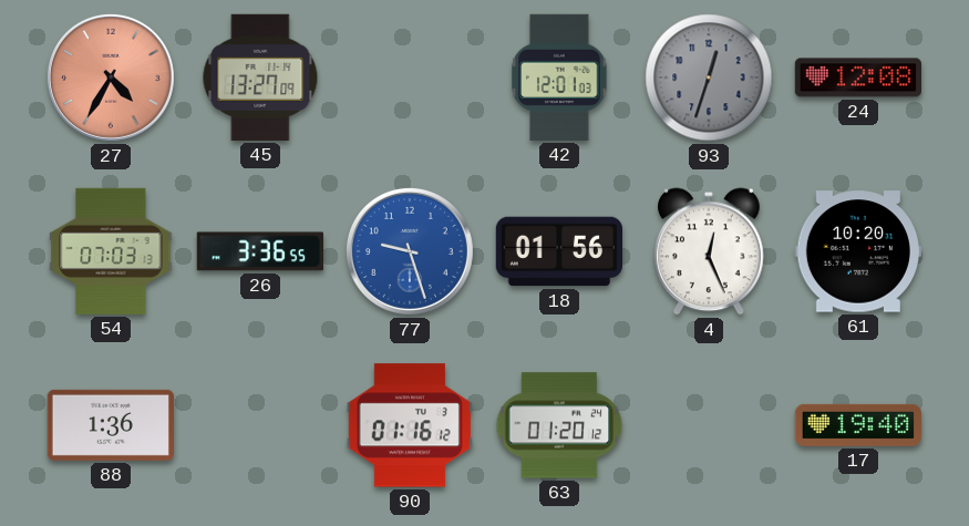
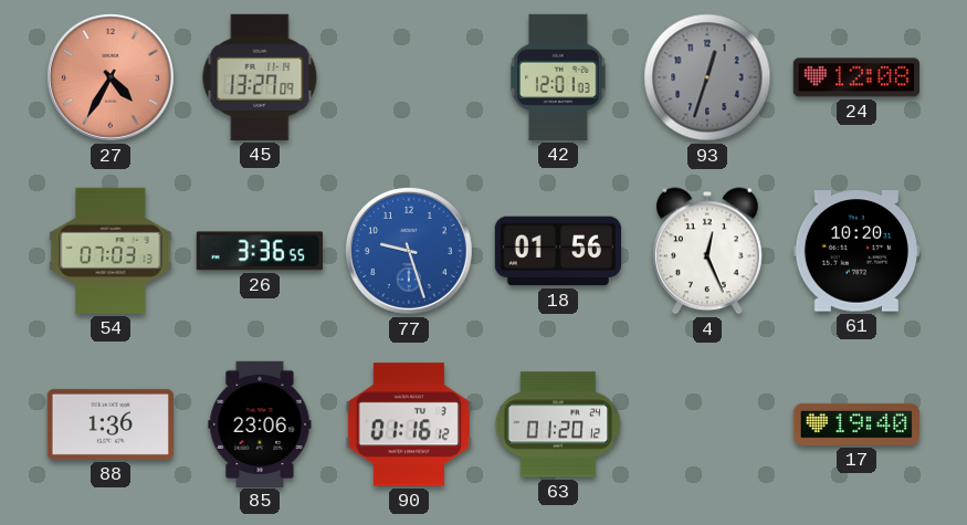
85: none -> 23:06
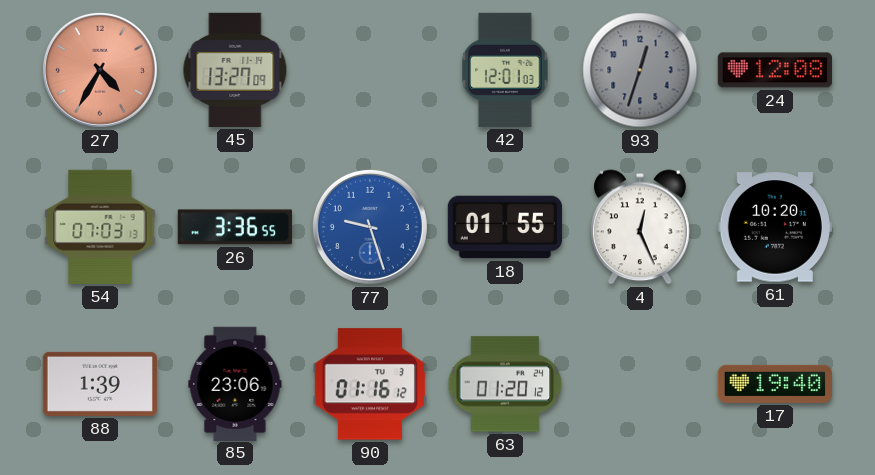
18: 01:56 -> 01:55
88: 1:36 -> 1:39
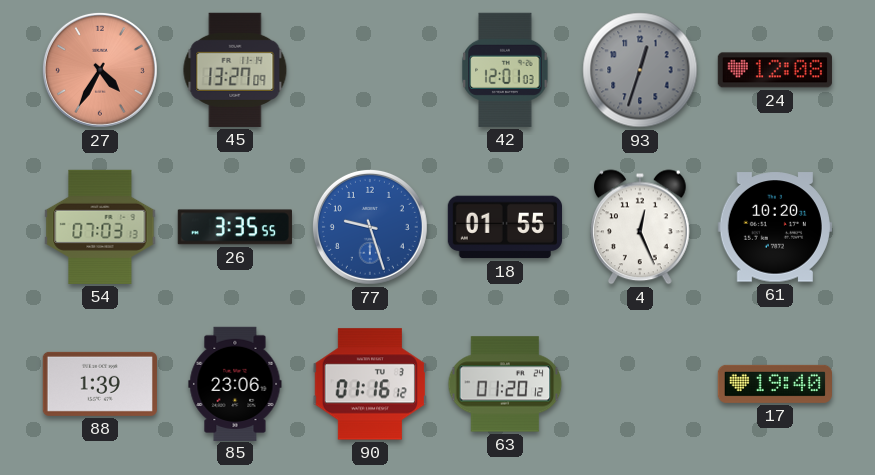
26: 3:36 -> 3:35
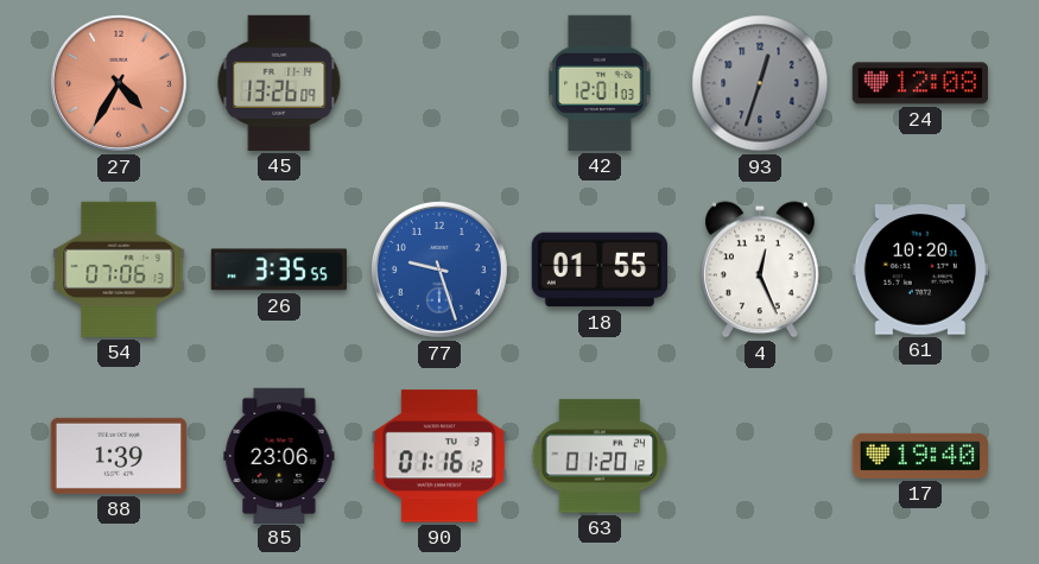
45: 13:27 -> 13:26
54: 07:03 -> 07:06
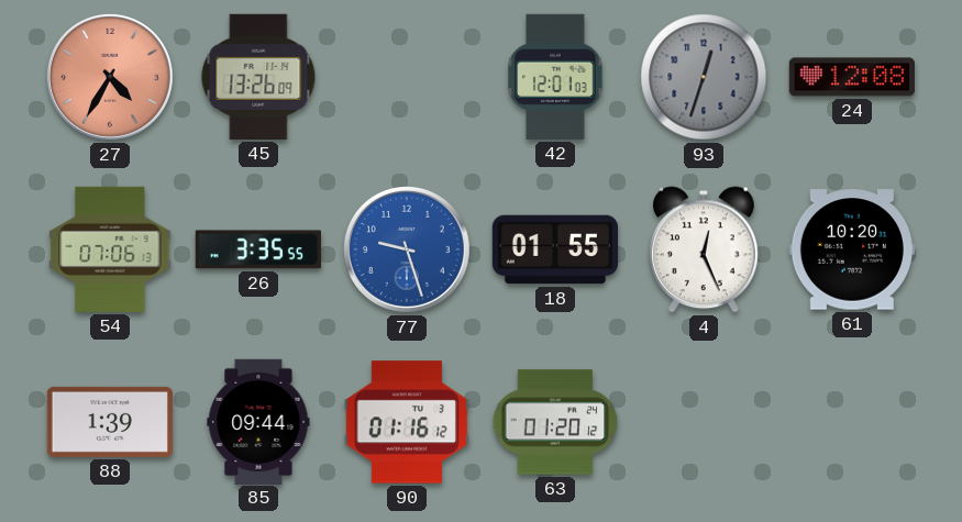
85: 23:06 -> 09:44
17: 19:40 -> none
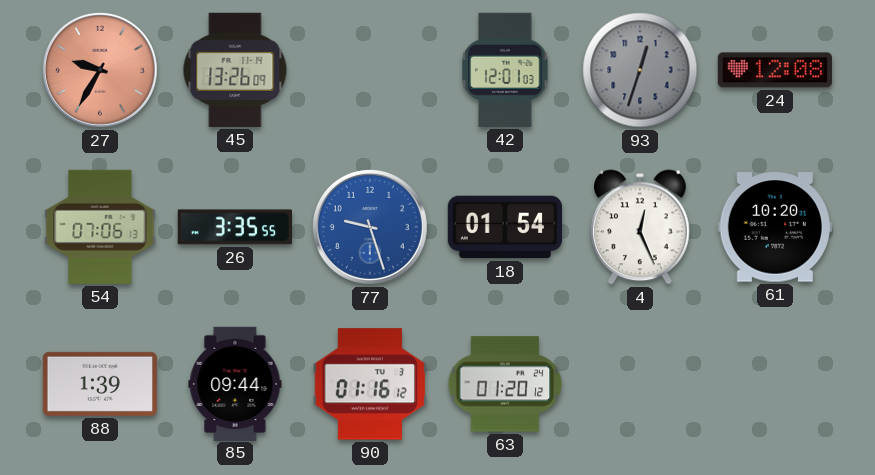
27: 4:35 -> 9:35
18: 01:55 -> 01:54
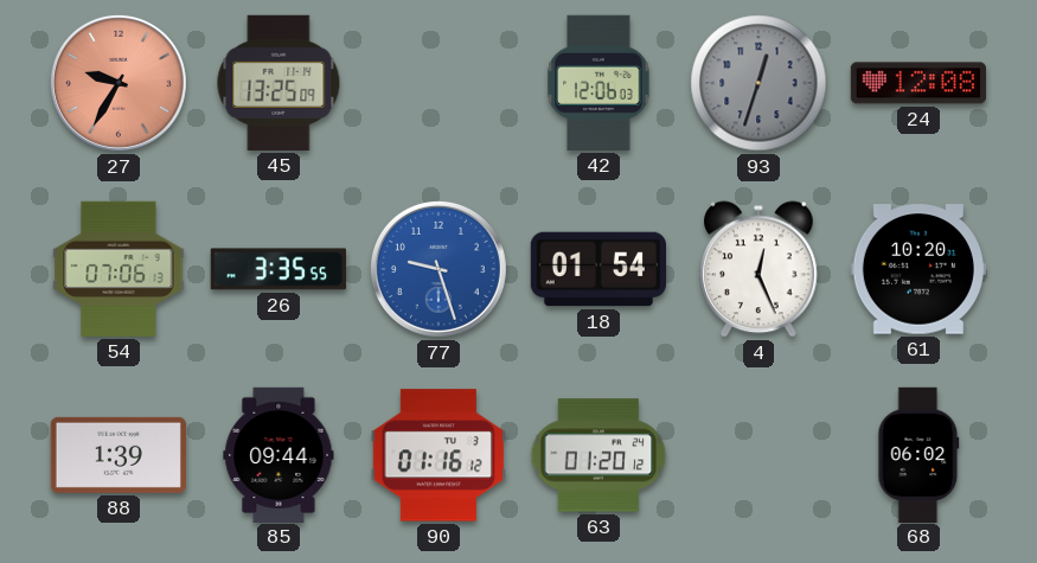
45: 13:26 -> 13:25
42: 12:01 -> 12:06
68: none -> 06:02
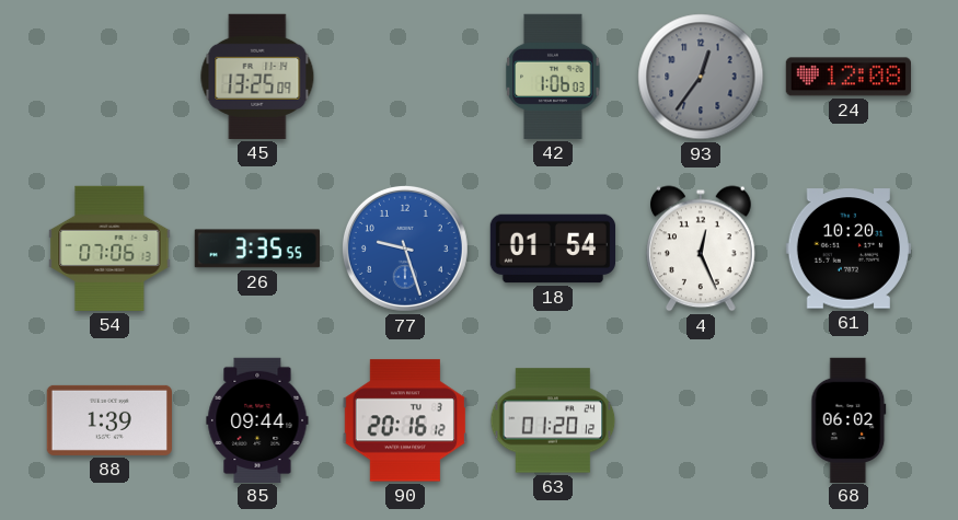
27: 9:35 -> none
42: 12:06 -> 1:06
93: 12:33 -> 12:36
90: 01:16 -> 20:16
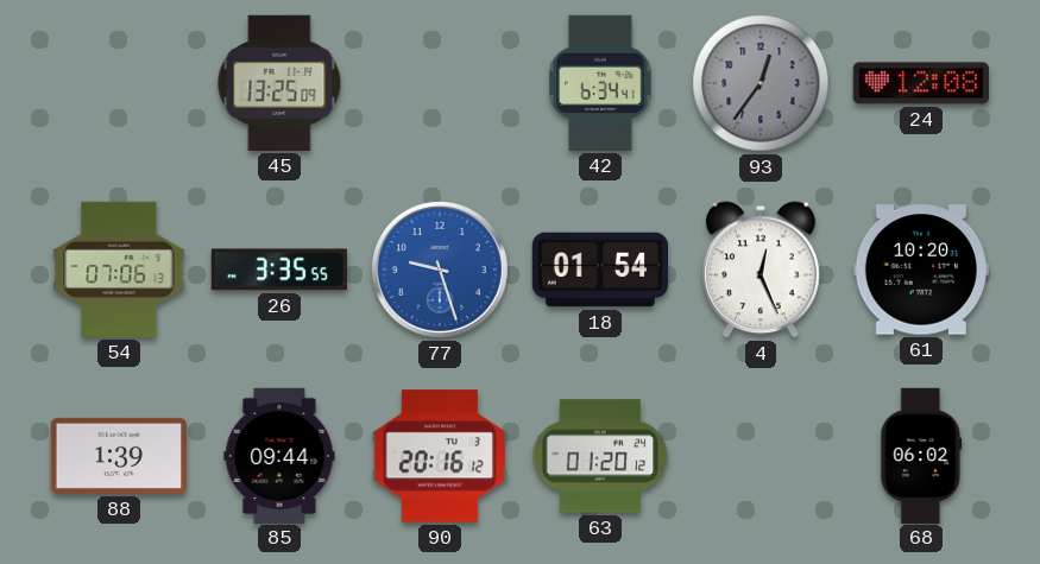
42: 1:06 -> 6:34
